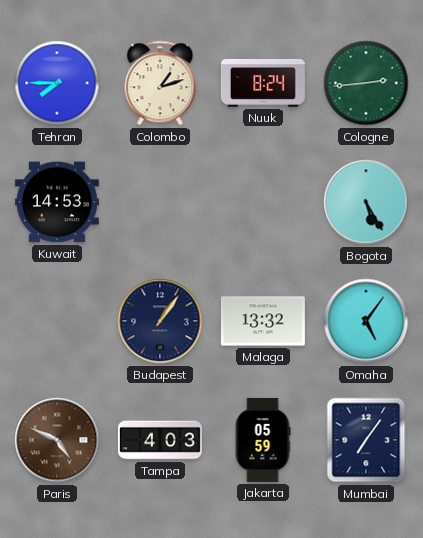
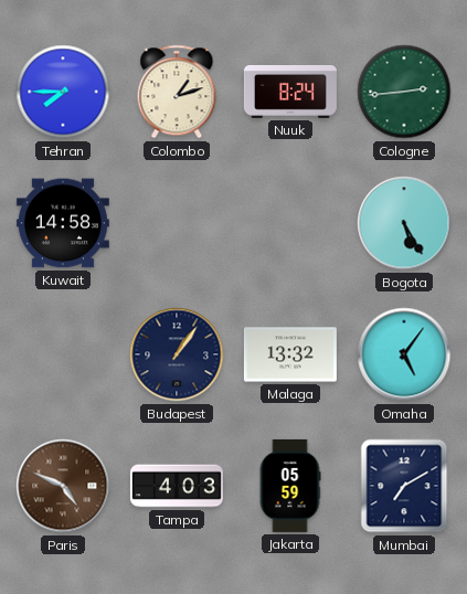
Kuwait: 14:53 -> 14:58
Mumbai: 7:06 -> 7:10
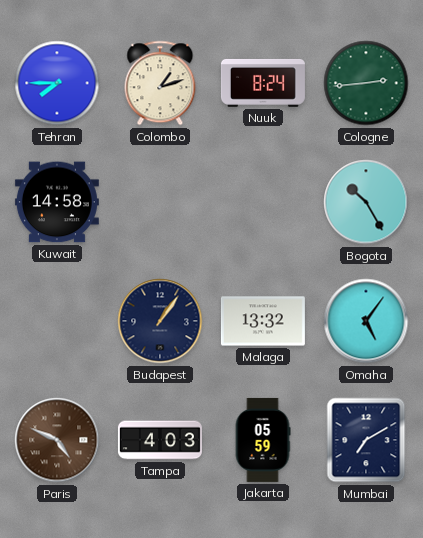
Bogota: 5:25 -> 10:25
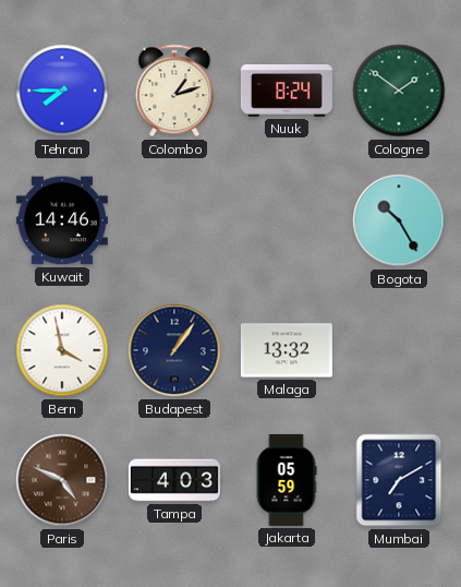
Cologne: 2:44 -> 1:51
Kuwait: 14:58 -> 14:46
Bern: none -> 3:58
Omaha: 5:06 -> none
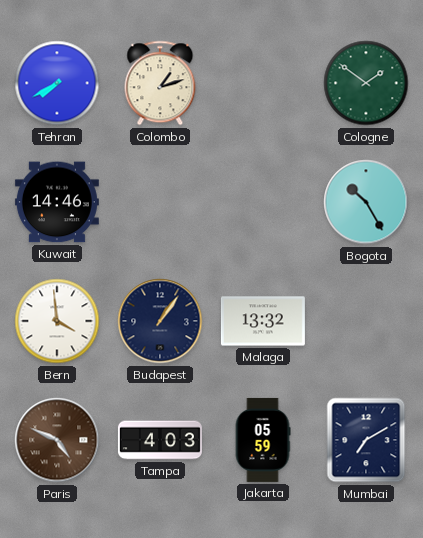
Tehran: 7:45 -> 7:40
Nuuk: 8:24 -> none
Bern: 3:58 -> 3:59
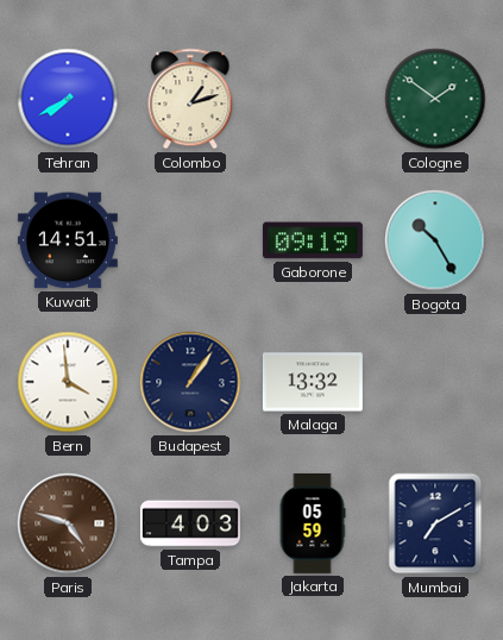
Kuwait: 14:46 -> 14:51
Gaborone: none -> 09:19
Paris: 4:49 -> 4:48
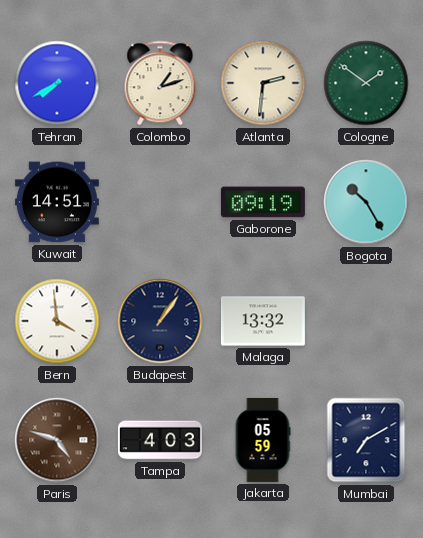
Atlanta: none -> 2:31
